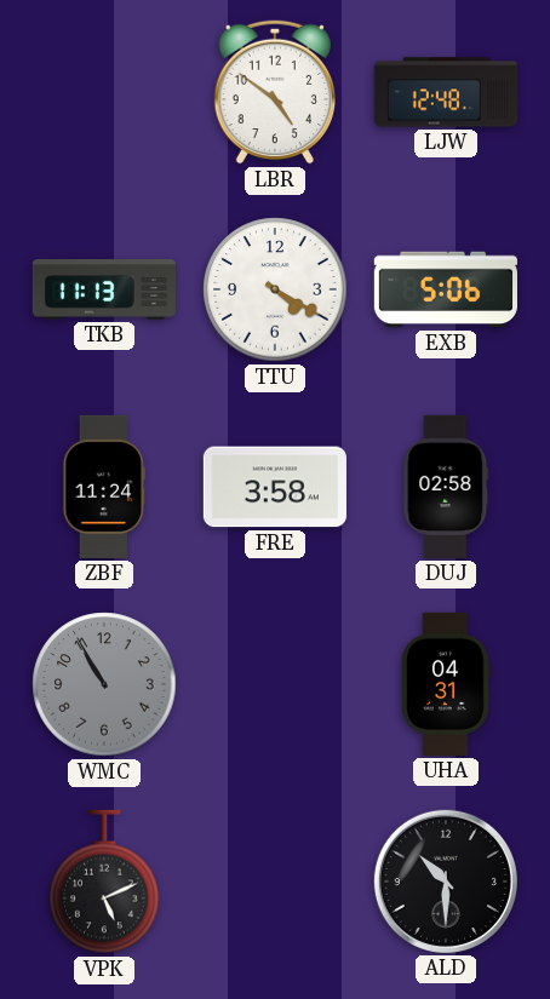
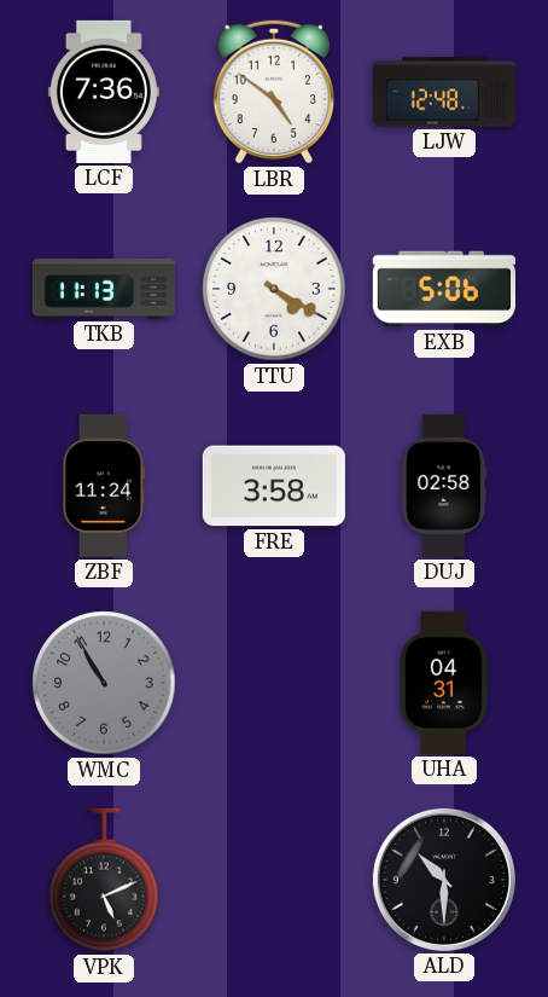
LCF: none -> 7:36
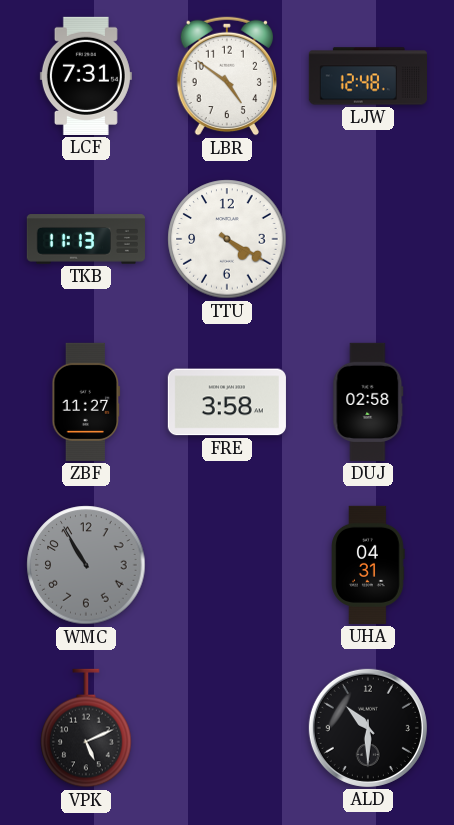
LCF: 7:36 -> 7:31
EXB: 5:06 -> none
ZBF: 11:24 -> 11:27
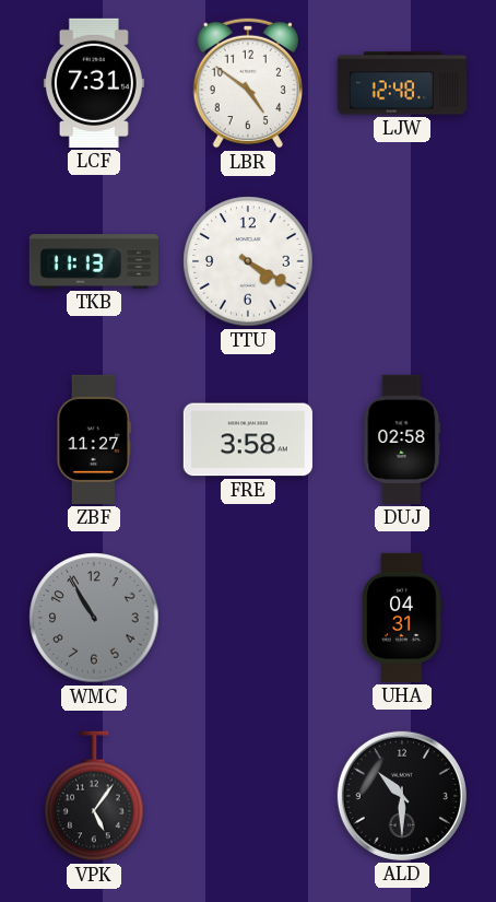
VPK: 5:11 -> 5:06
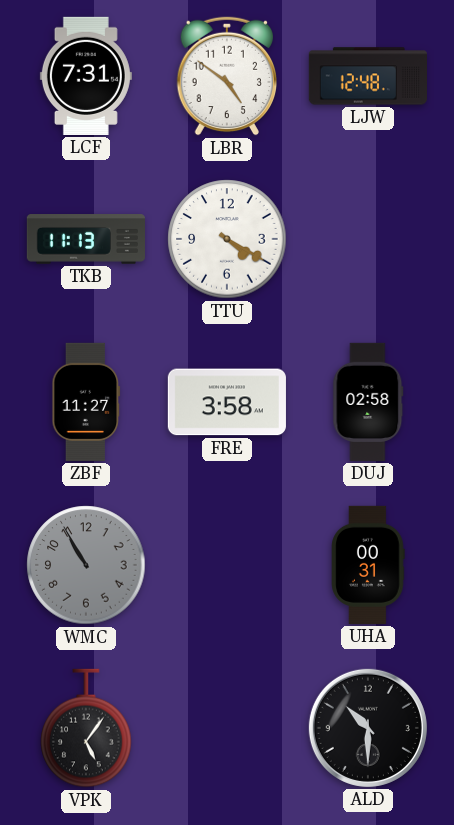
UHA: 04:31 -> 00:31
